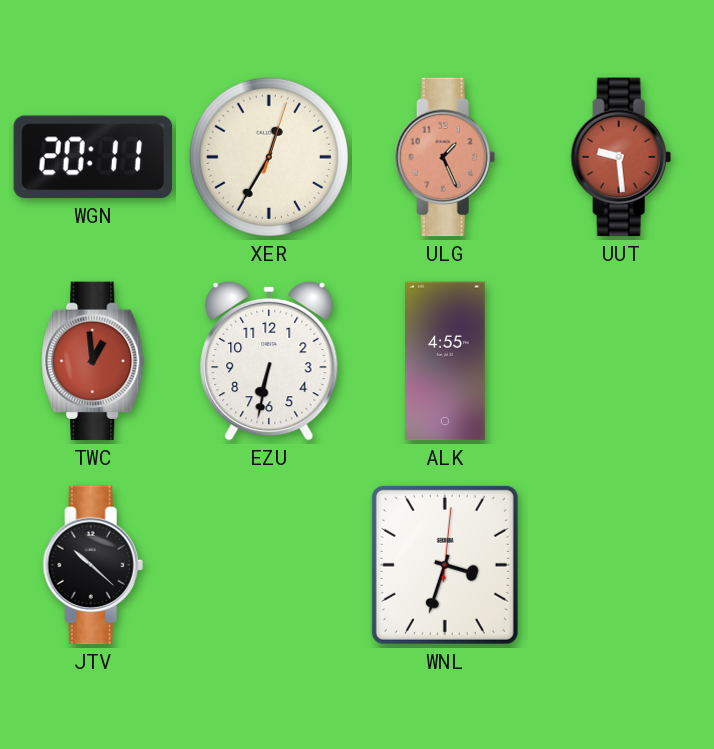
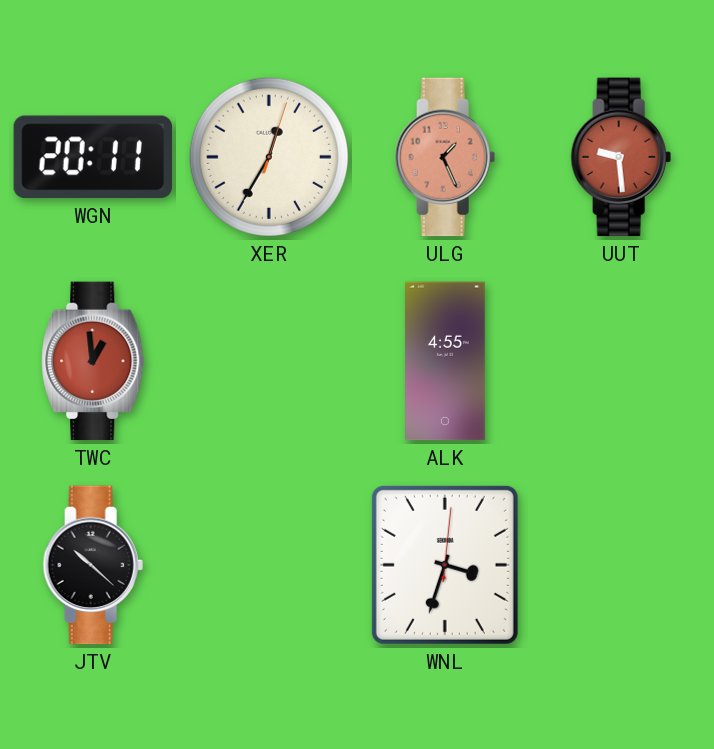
EZU: 6:32 -> none
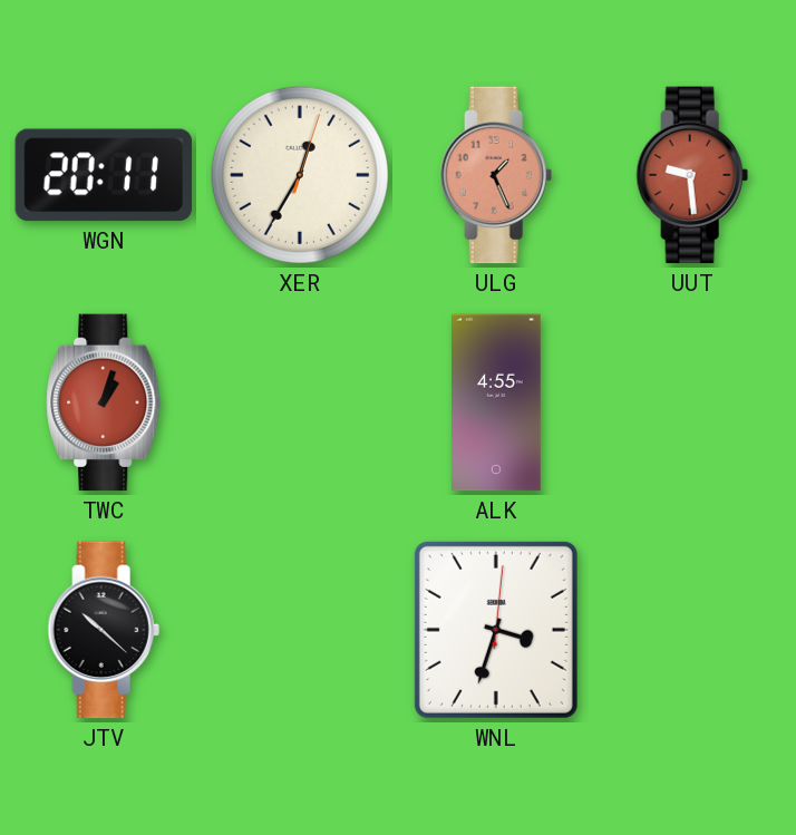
TWC: 12:59 -> 1:03
